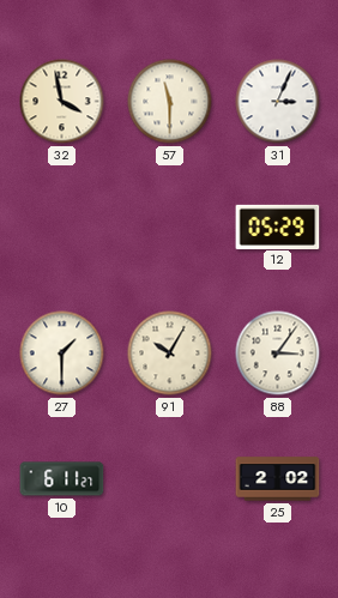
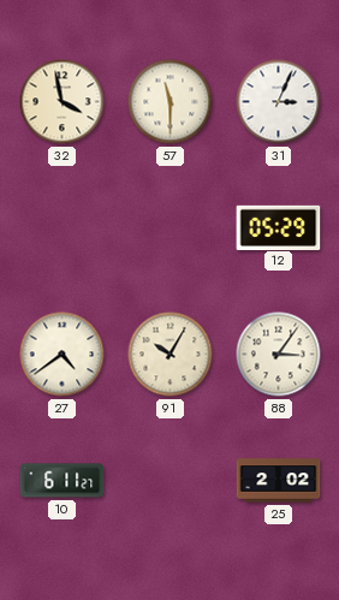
27: 1:30 -> 4:39
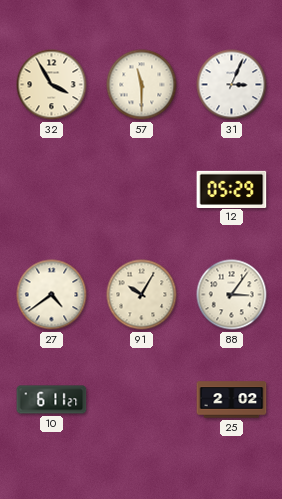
32: 3:58 -> 3:55
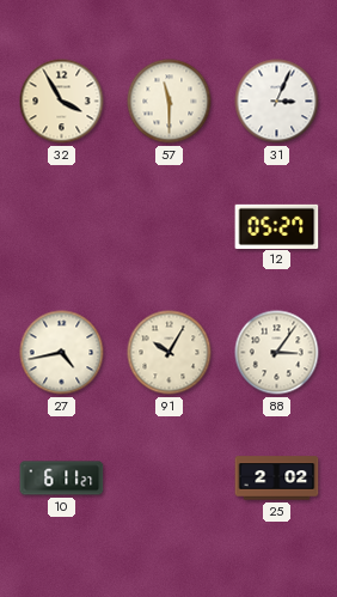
12: 05:29 -> 05:27
27: 4:39 -> 4:43
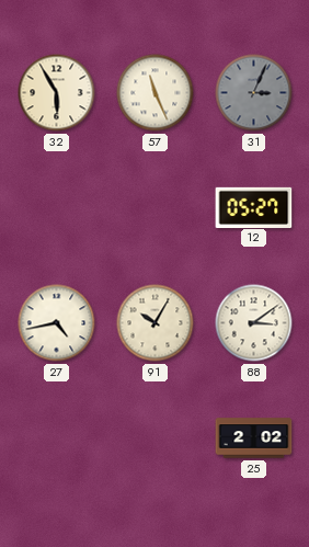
32: 3:55 -> 5:55
57: 11:30 -> 11:26
31 dial: white -> grey
88: 3:06 -> 3:09
10: 6:11 -> none
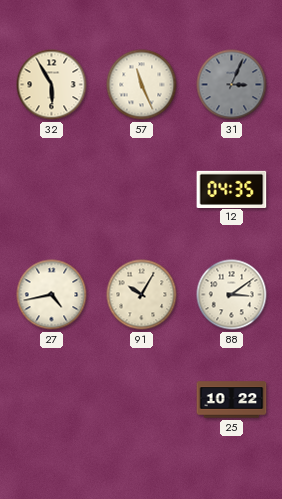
12: 05:27 -> 04:35
25: 2:02 -> 10:22
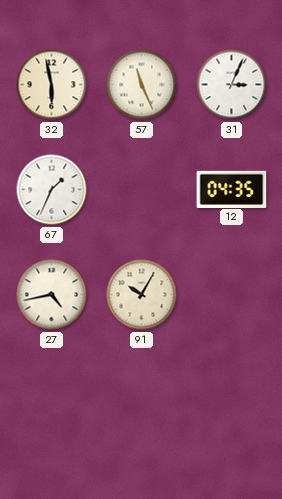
32: 5:55 -> 5:58
31 dial: grey -> white
67: none -> 1:34
88: 3:09 -> none
25: 10:22 -> none
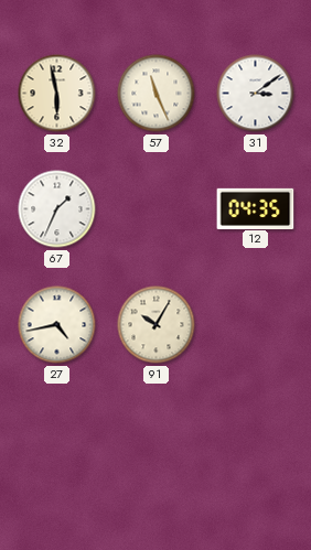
31: 3:04 -> 3:09
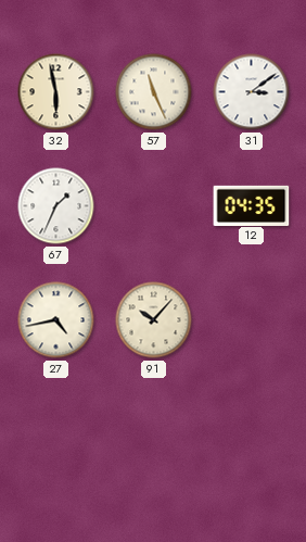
91: 10:05 -> 10:07
